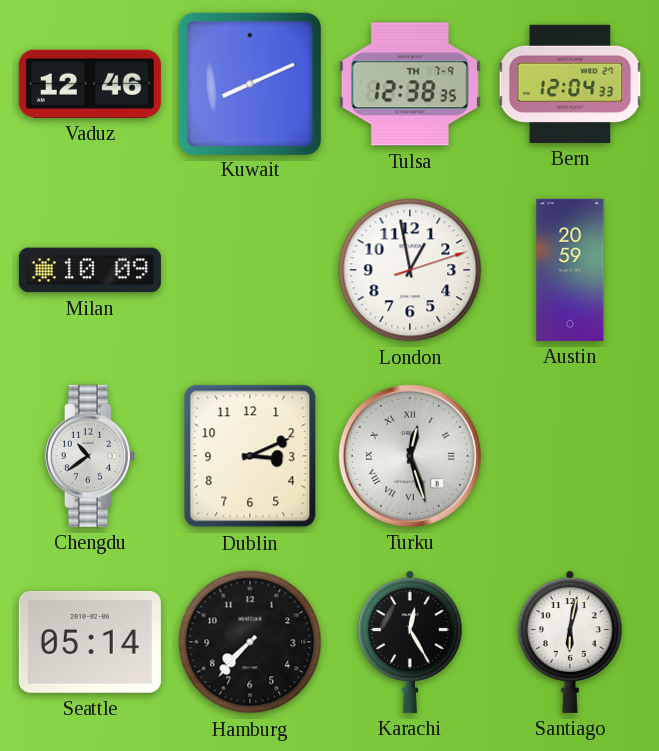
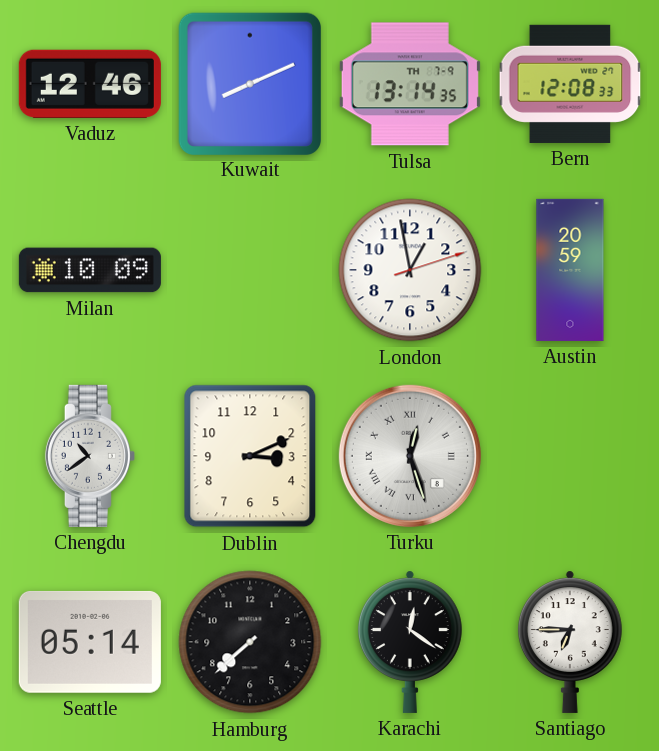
Tulsa: 12:38 -> 13:14
Bern: 12:04 -> 12:08
Hamburg: 7:37 -> 7:38
Karachi: 12:25 -> 12:21
Santiago: 6:02 -> 6:45
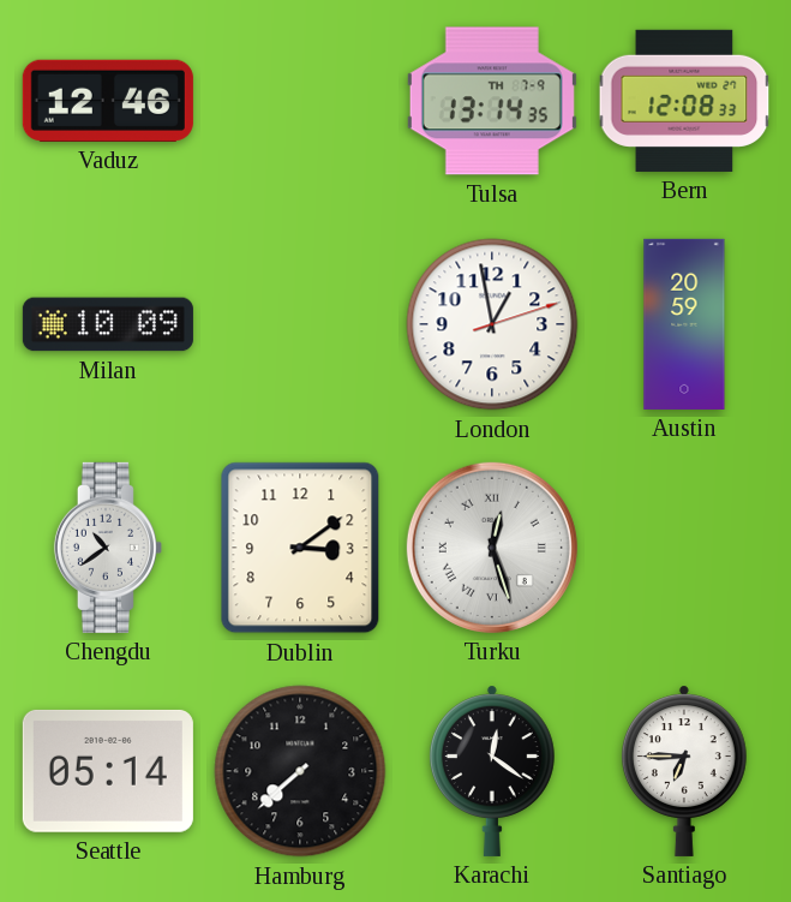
Kuwait: 8:11 -> none
Dublin: 3:11 -> 3:09
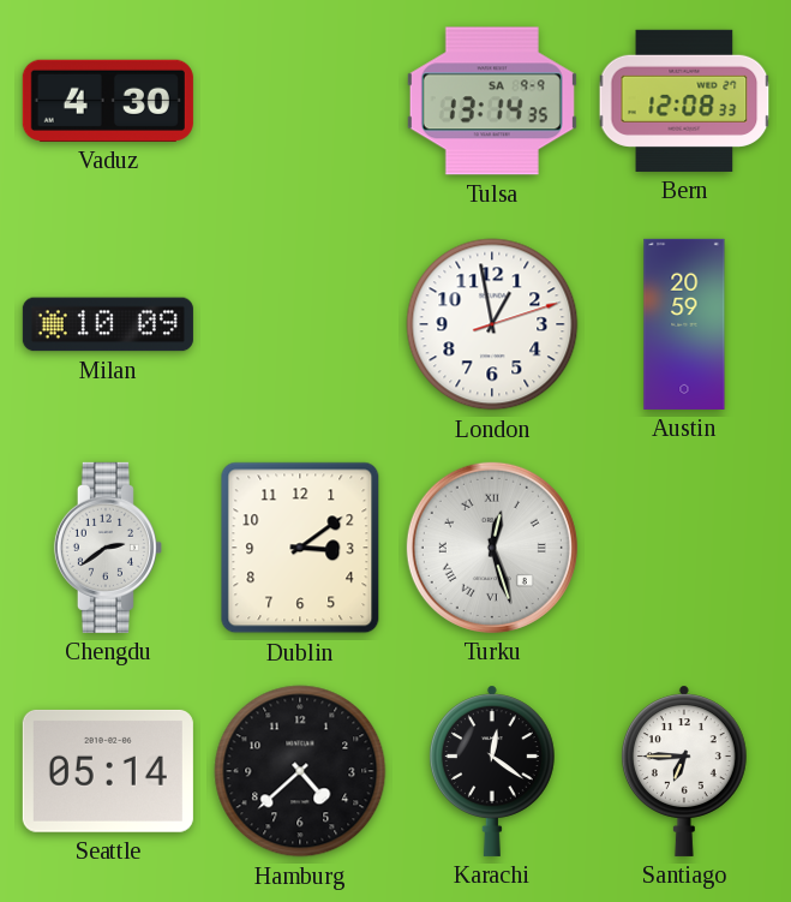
Vaduz: 12:46 -> 4:30
Tulsa date: TH 7-9 -> SA 9-9
Chengdu: 10:39 -> 2:39
Hamburg: 7:38 -> 4:38
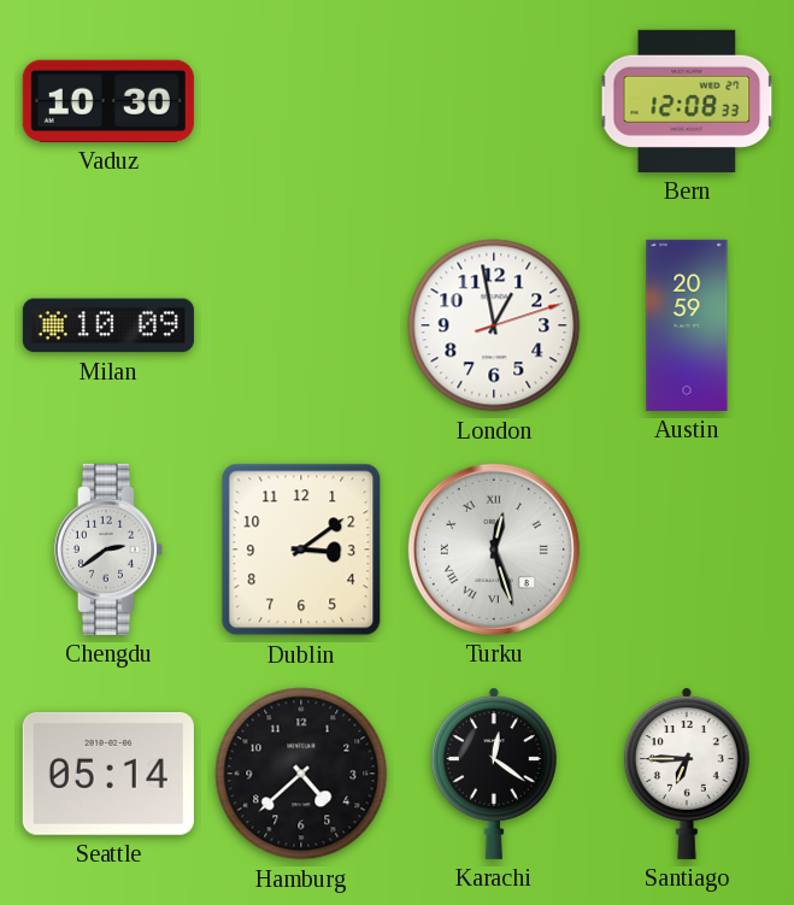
Vaduz: 4:30 -> 10:30
Tulsa: 13:14 -> none
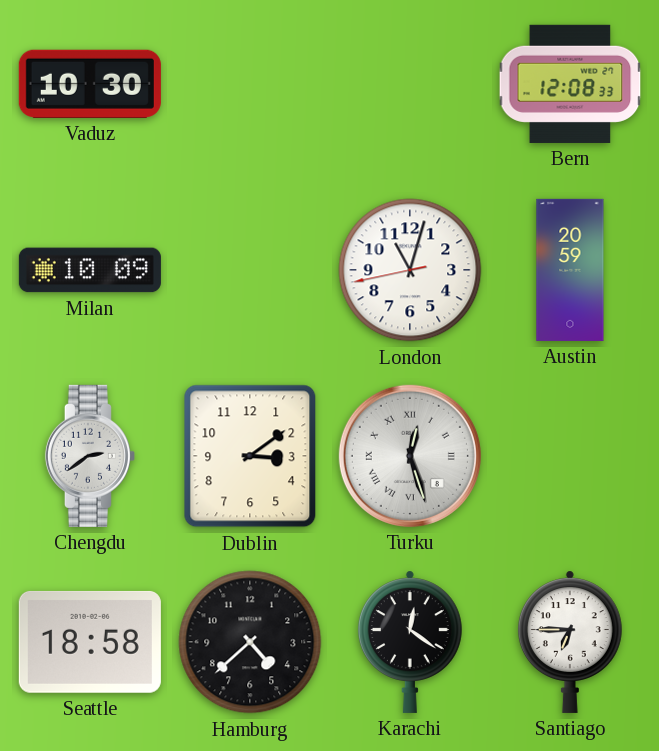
London: 12:58 -> 11:02
Seattle: 05:14 -> 18:58
